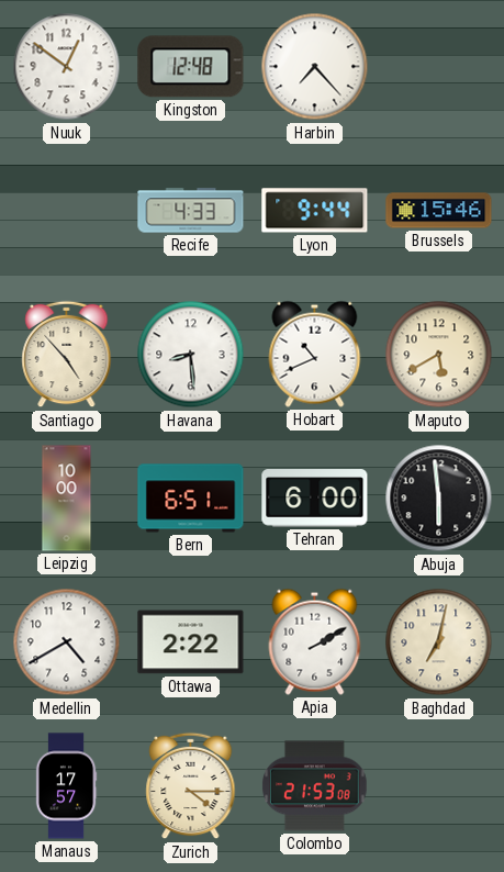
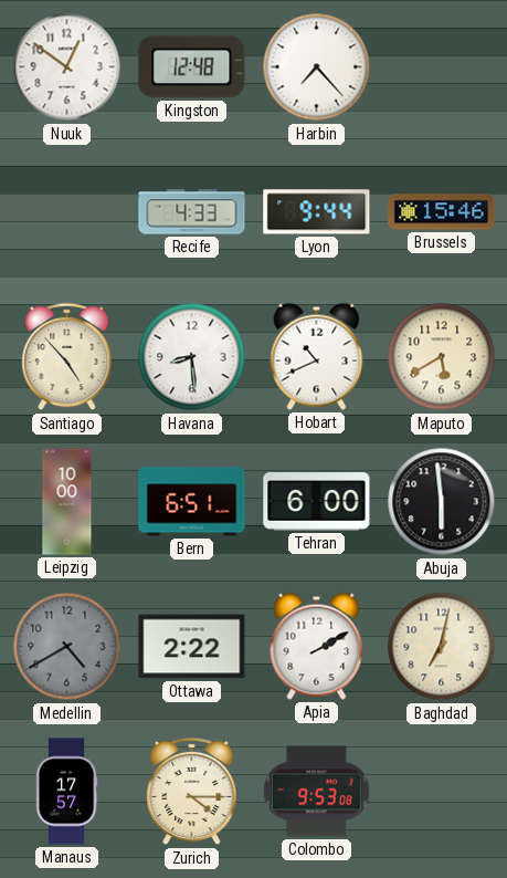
Medellin dial: white -> grey
Colombo: 21:53 -> 9:53
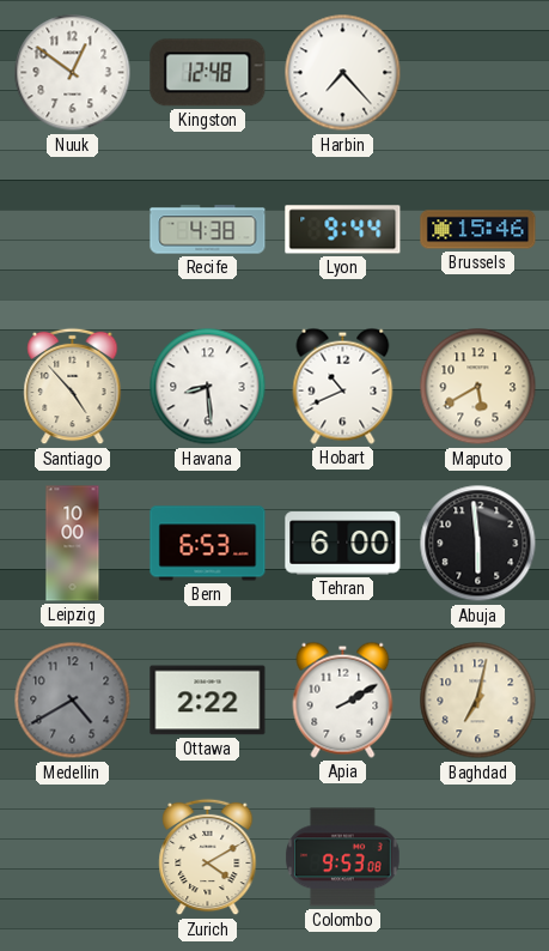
Recife: 4:33 -> 4:38
Bern: 6:51 -> 6:53
Manaus: 17:57 -> none
Zurich: 4:15 -> 4:10
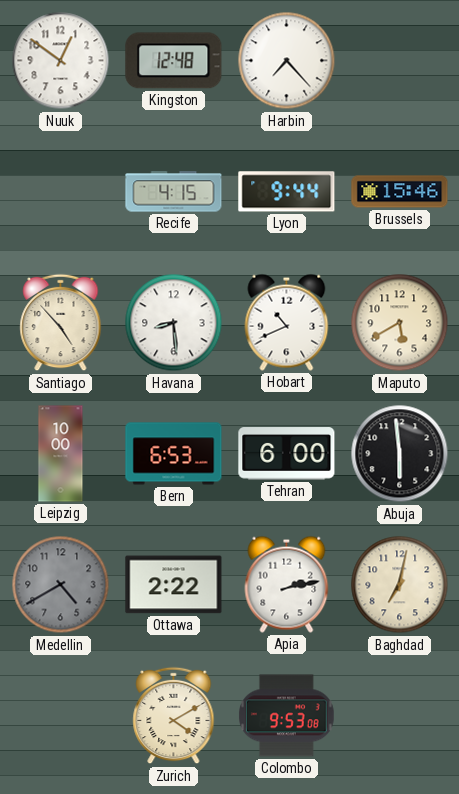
Recife: 4:38 -> 4:15
Apia: 2:10 -> 2:13
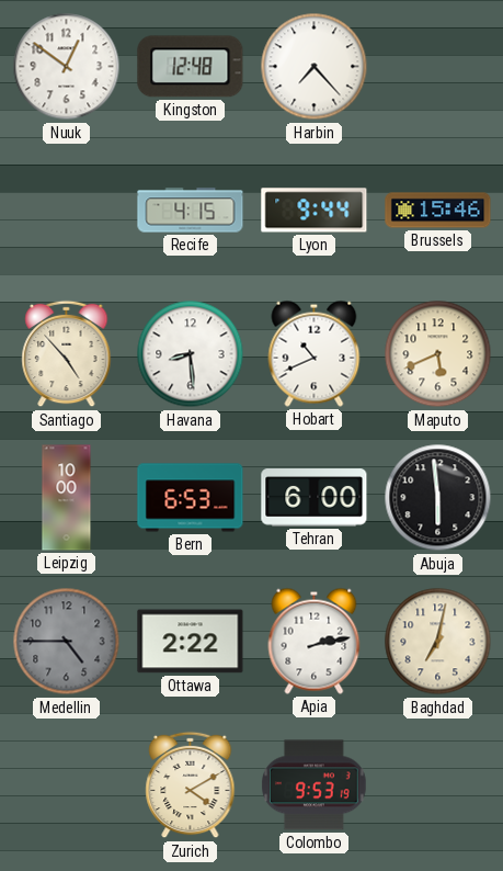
Maputo: 5:40 -> 5:41
Medellin: 4:40 -> 4:45
Colombo: 9:53:08 -> 9:53:19
